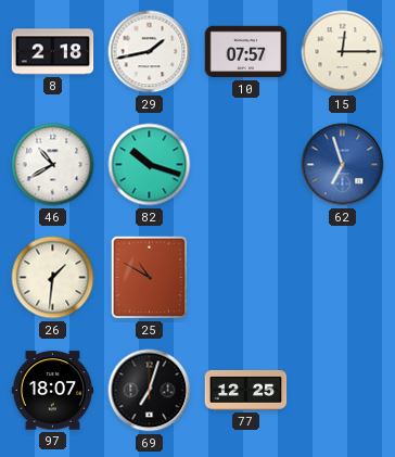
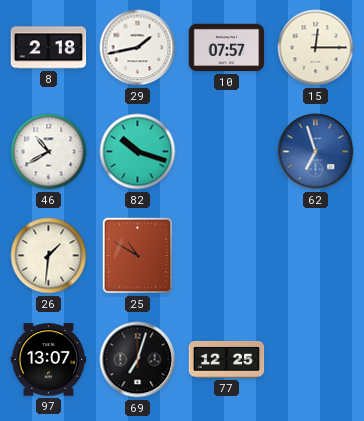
97: 18:07 -> 13:07
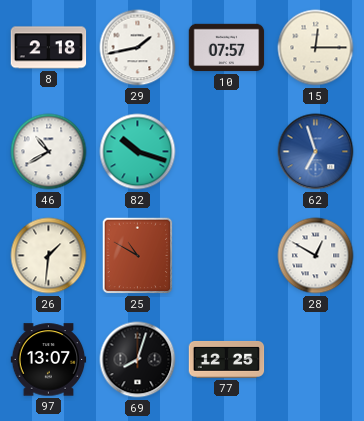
28: none -> 12:50
69: 7:03 -> 8:03
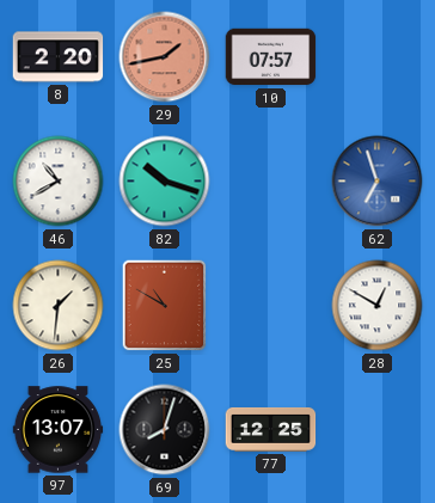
8: 2:18 -> 2:20
29 dial: white -> salmon
15: 12:15 -> none
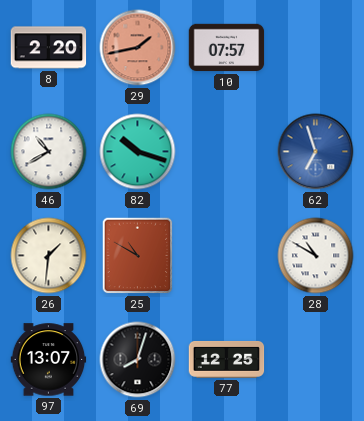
28: 12:50 -> 10:50
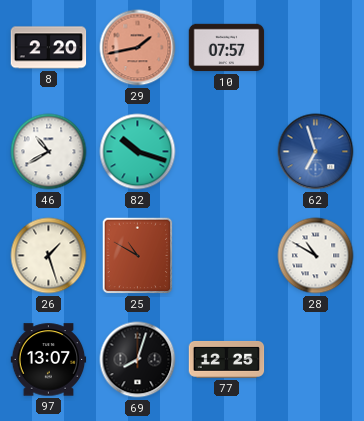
26: 1:31 -> 1:27
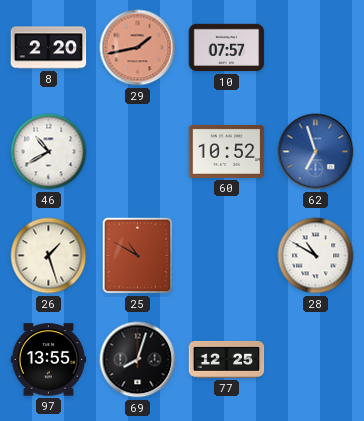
82: 10:18 -> none
60: none -> 10:52
97: 13:07 -> 13:55
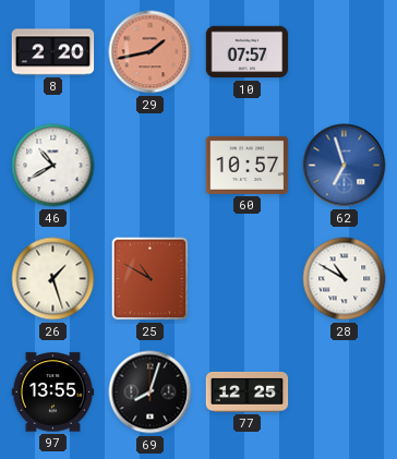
60: 10:52 -> 10:57
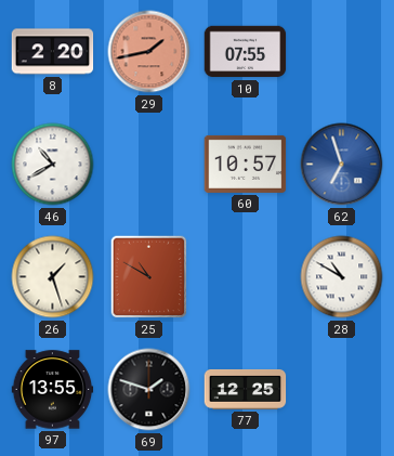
10: 07:57 -> 07:55
69: 8:03 -> 1:48
